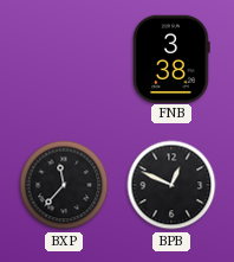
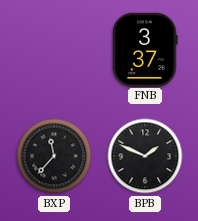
FNB: 3:38 -> 3:37
BPB: 12:49 -> 1:49
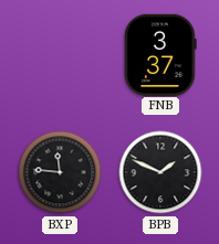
BXP: 11:37 -> 11:46
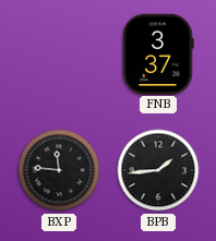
BPB: 1:49 -> 1:44
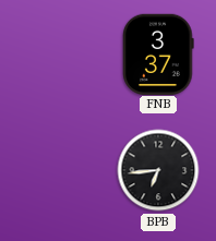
BXP: 11:46 -> none
BPB: 1:44 -> 6:44
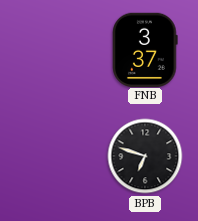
BPB: 6:44 -> 6:48
